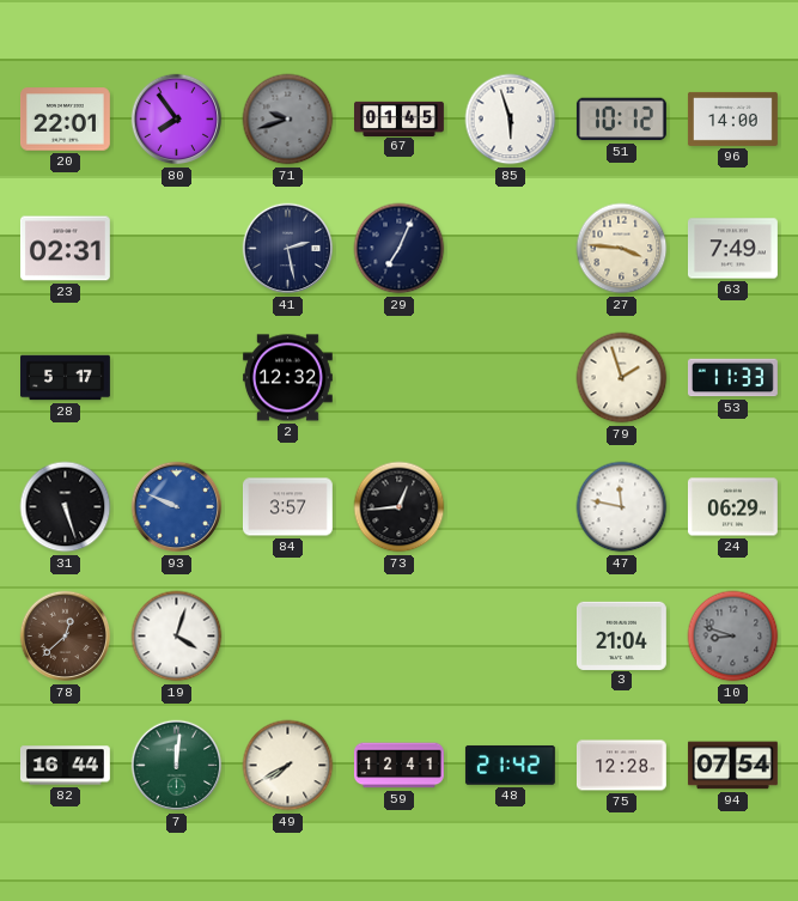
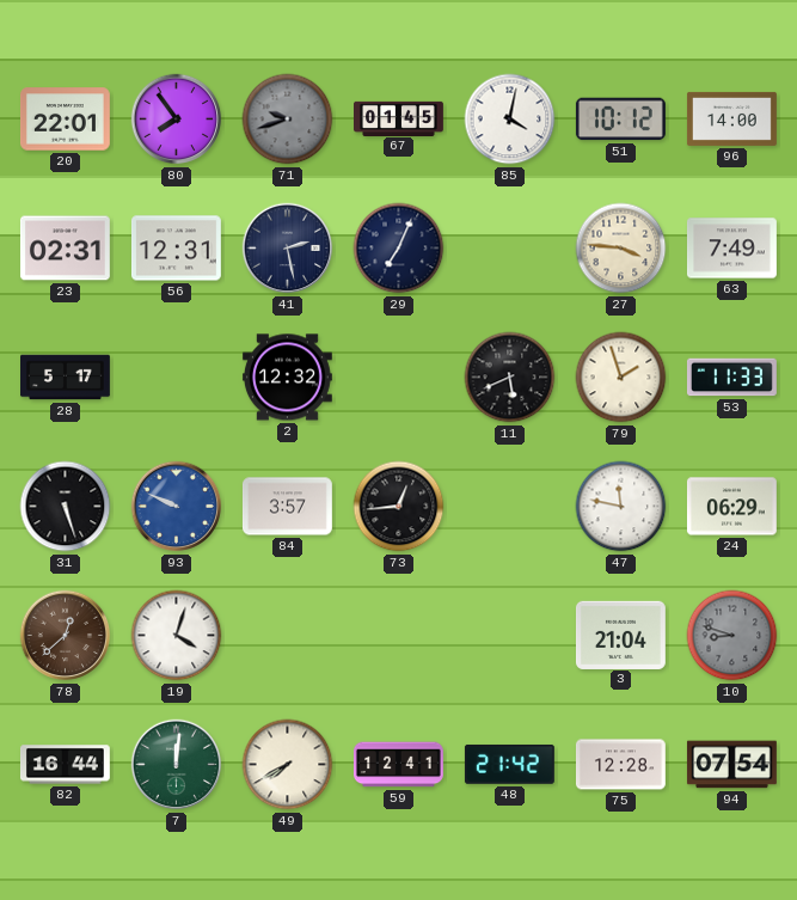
85: 5:57 -> 4:02
56: none -> 12:31
11: none -> 5:41
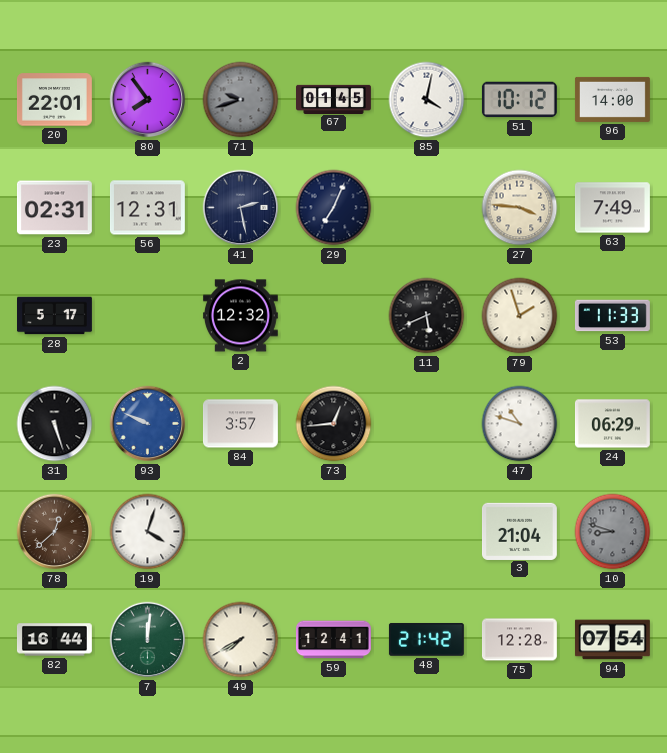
47: 11:47 -> 10:48
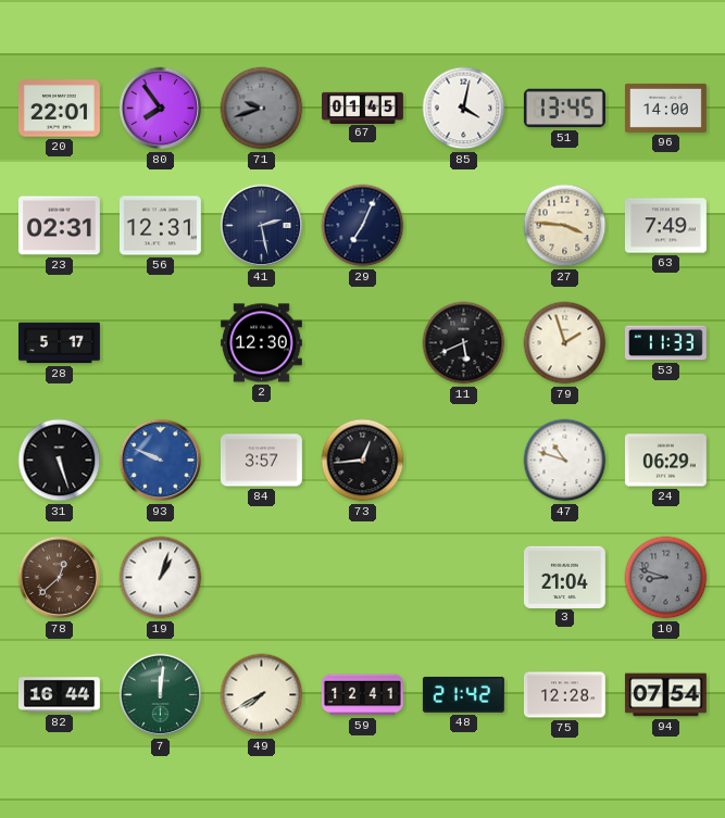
51: 10:12 -> 13:45
2: 12:32 -> 12:30
19: 4:03 -> 1:03
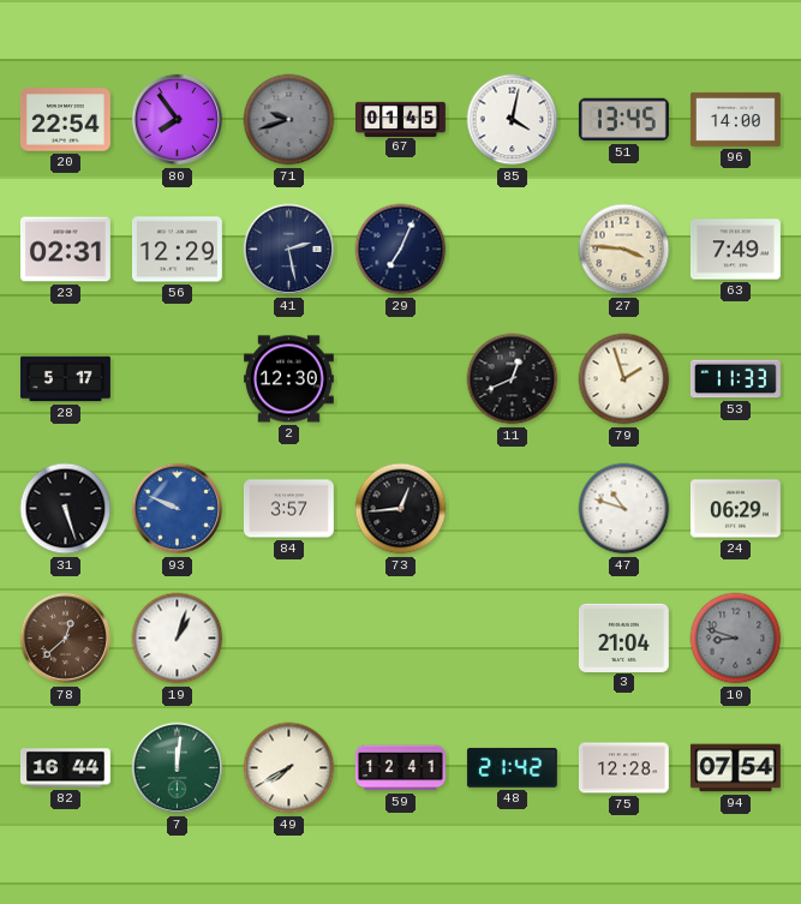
20: 22:01 -> 22:54
56: 12:31 -> 12:29
11: 5:41 -> 12:41
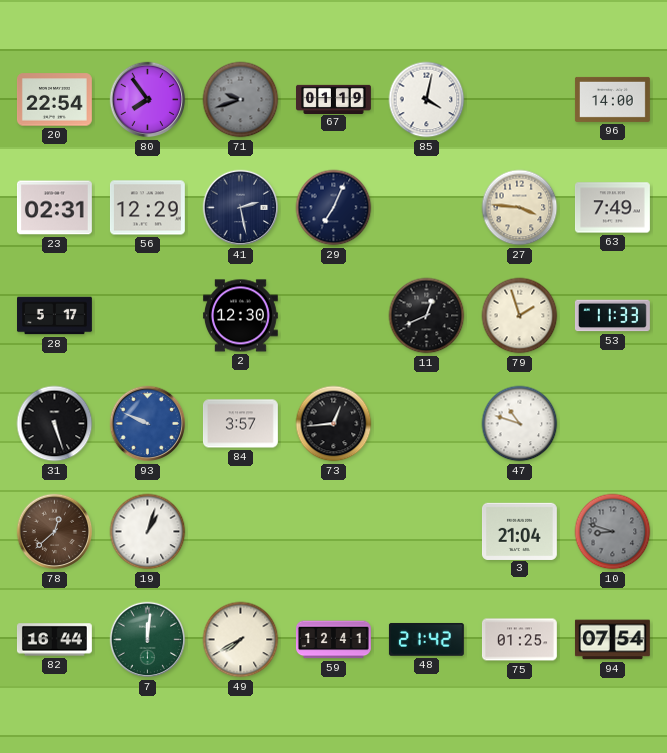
67: 01:45 -> 01:19
51: 13:45 -> none
24: 06:29 -> none
75: 12:28 -> 01:25
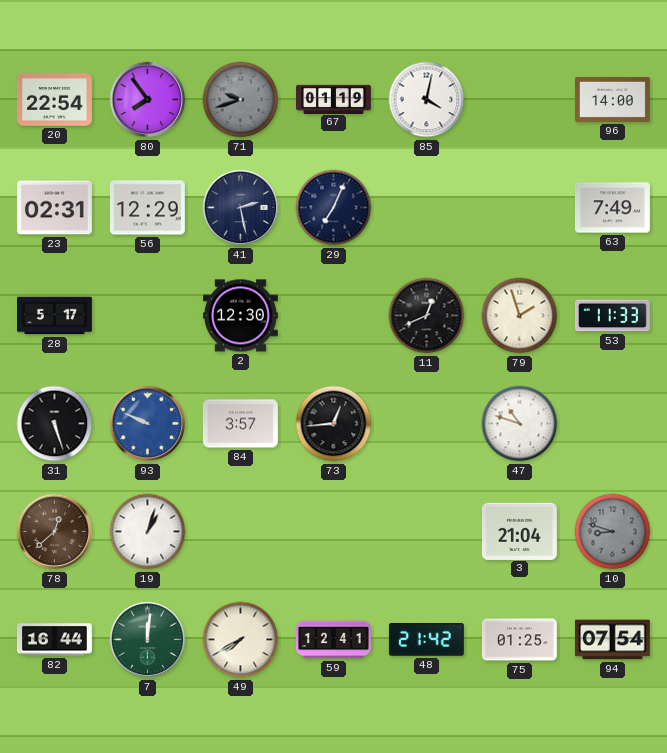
27: 3:46 -> none
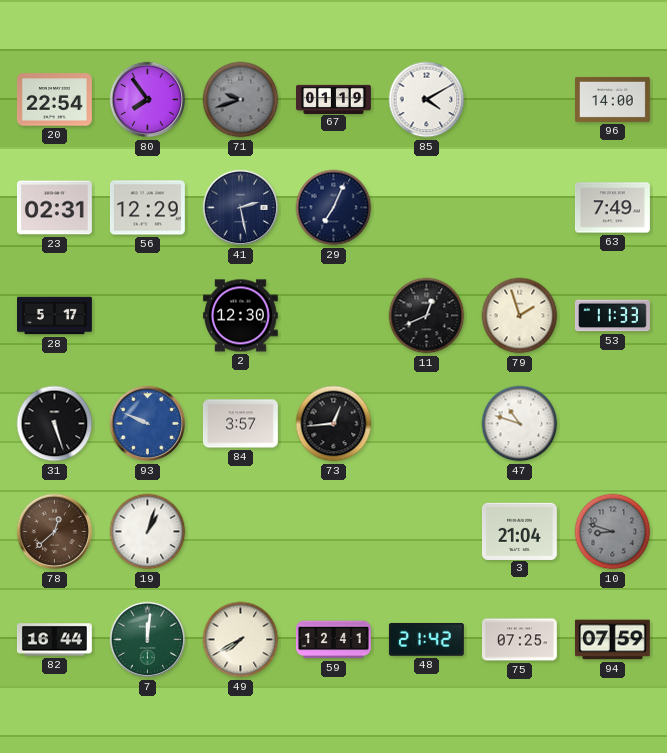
85: 4:02 -> 4:10
75: 01:25 -> 07:25
94: 07:54 -> 07:59
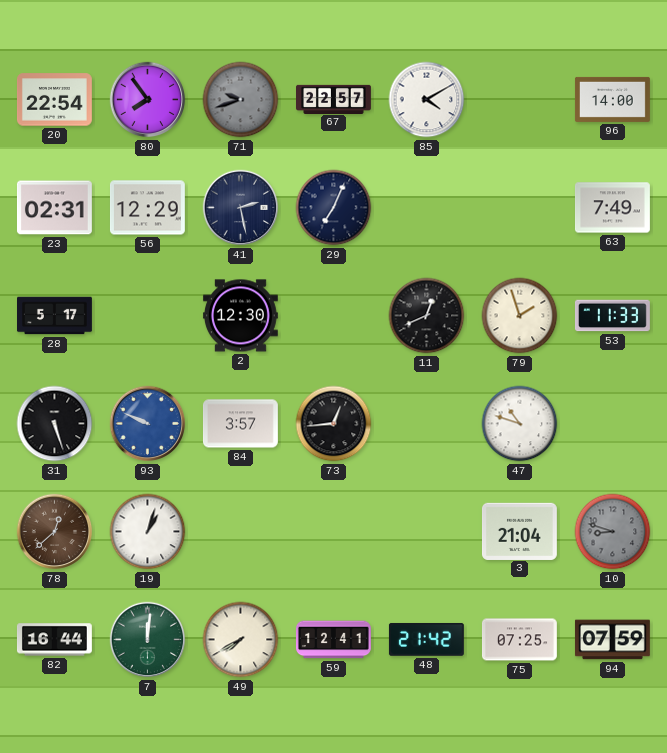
67: 01:19 -> 22:57
